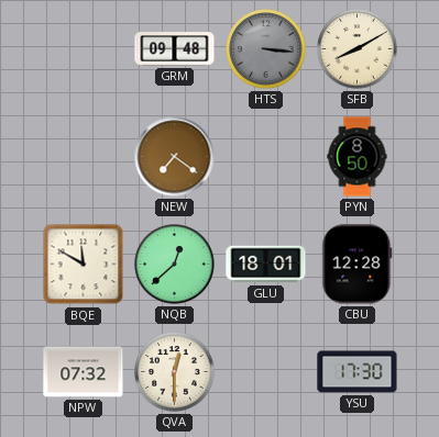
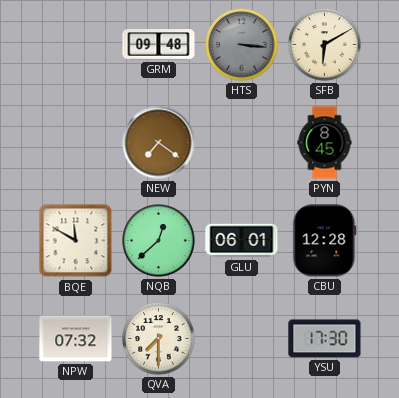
SFB: 8:10 -> 6:10
PYN: 8:50 -> 8:45
GLU: 18:01 -> 06:01
QVA: 12:30 -> 7:30
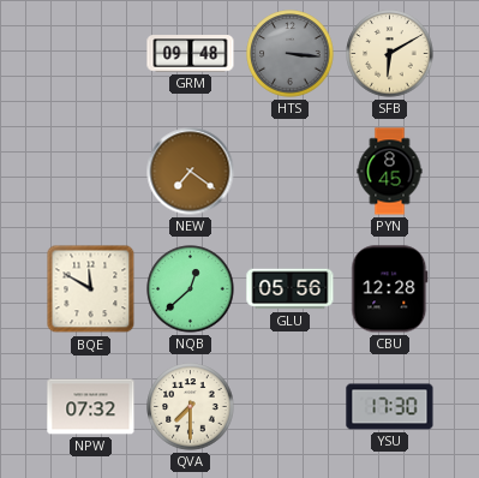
GLU: 06:01 -> 05:56
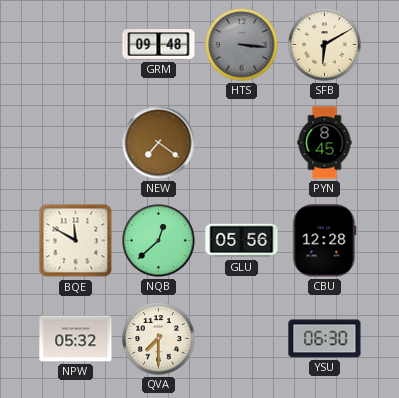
NPW: 07:32 -> 05:32
YSU: 17:30 -> 06:30
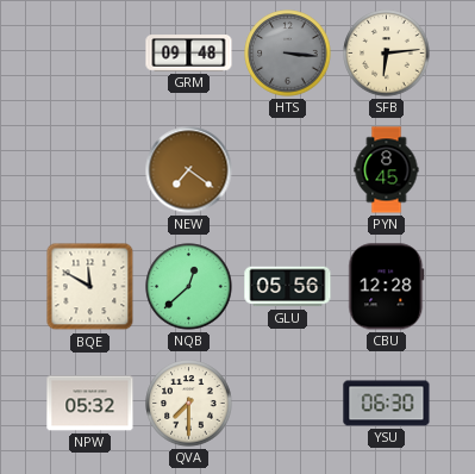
SFB: 6:10 -> 6:14
